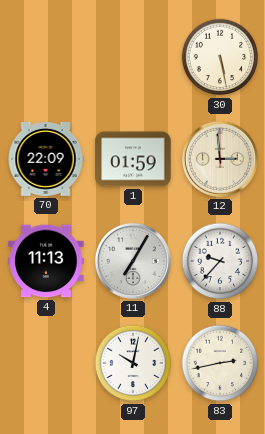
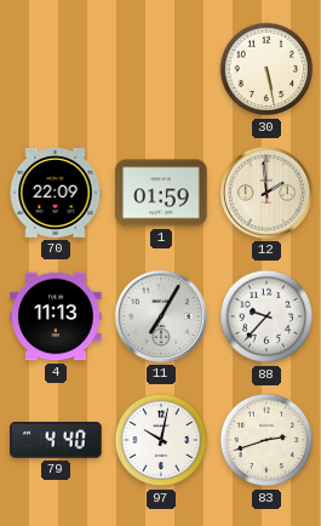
12: 2:59 -> 1:59
79: none -> 4:40
83: 2:43 -> 2:42
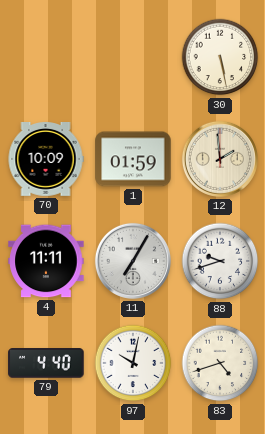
70: 22:09 -> 10:09
4: 11:13 -> 11:11
88: 9:37 -> 9:42
83: 2:42 -> 4:42
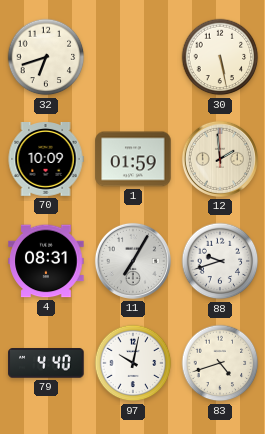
32: none -> 6:42
4: 11:11 -> 08:31
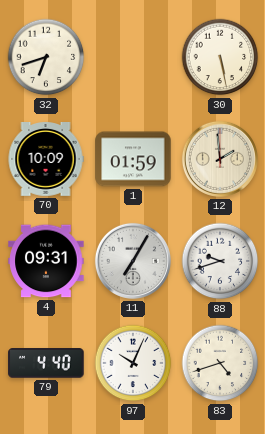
4: 08:31 -> 09:31
97: 10:02 -> 10:04
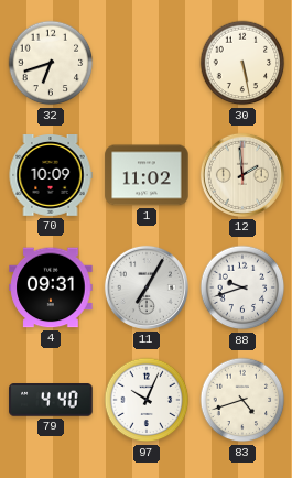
1: 01:59 -> 11:02
